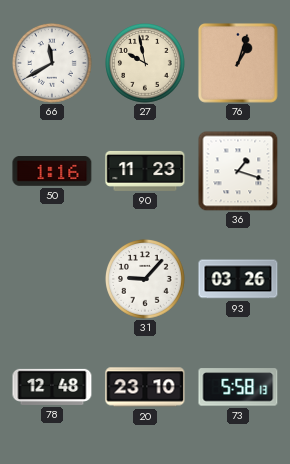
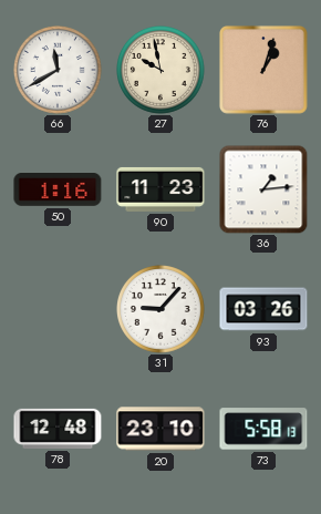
36: 1:18 -> 1:14
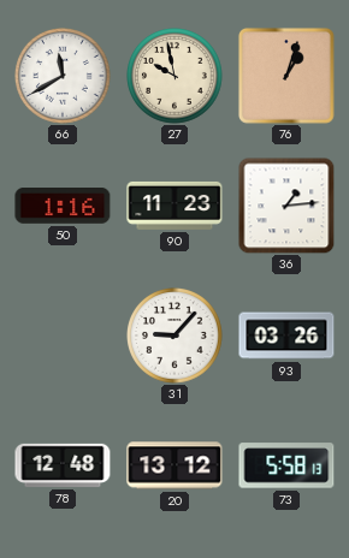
20: 23:10 -> 13:12
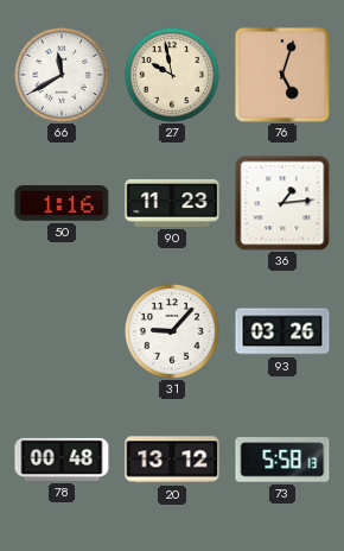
76: 1:03 -> 5:03
78: 12:48 -> 00:48
